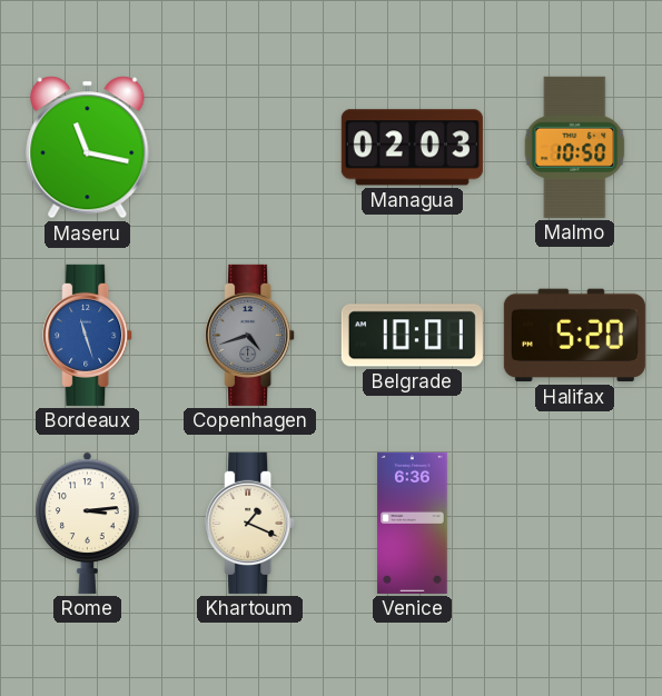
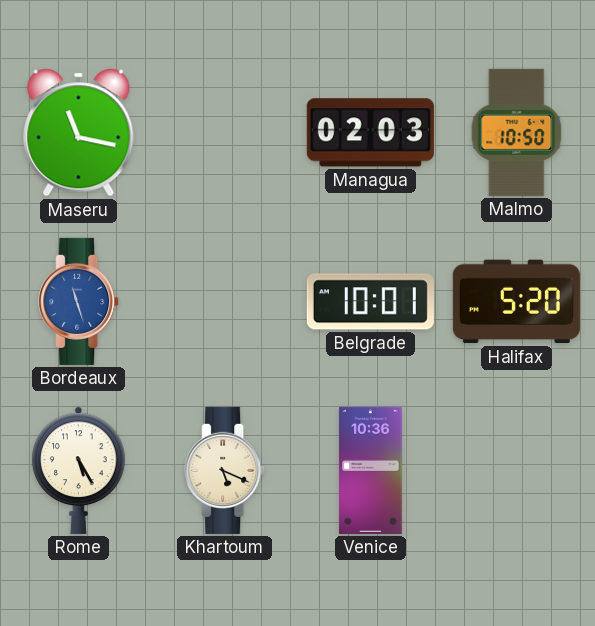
Copenhagen: 4:42 -> none
Rome: 3:14 -> 5:25
Khartoum: 1:19 -> 5:19
Venice: 6:36 -> 10:36
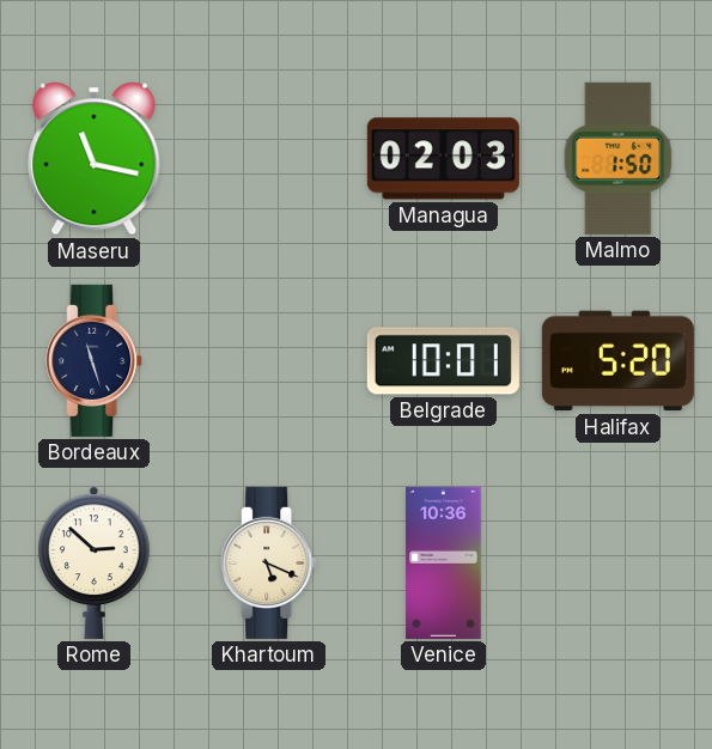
Malmo: 10:50 -> 1:50
Bordeaux dial: blue -> navy
Rome: 5:25 -> 2:52
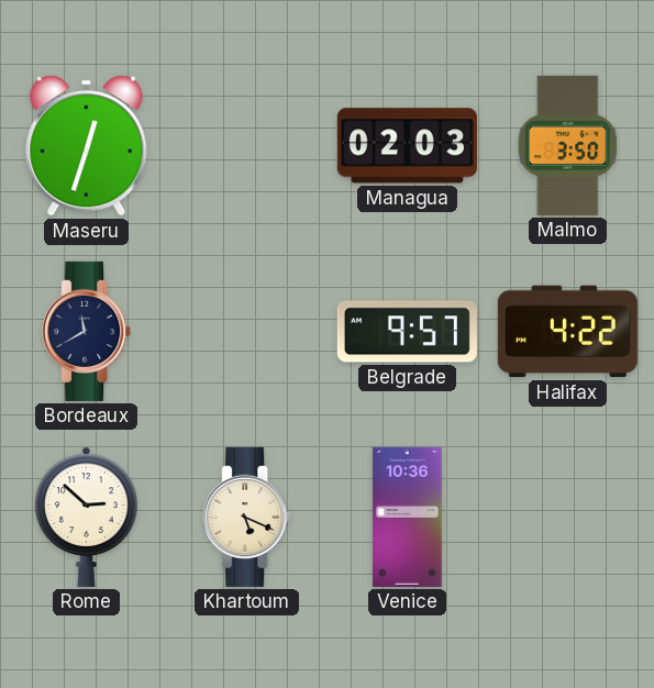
Maseru: 11:17 -> 12:33
Malmo: 1:50 -> 3:50
Bordeaux: 11:27 -> 11:40
Belgrade: 10:01 -> 9:57
Halifax: 5:20 -> 4:22
